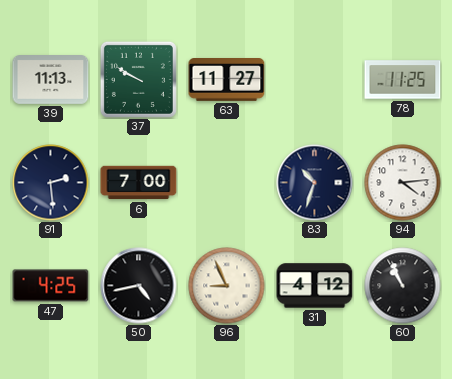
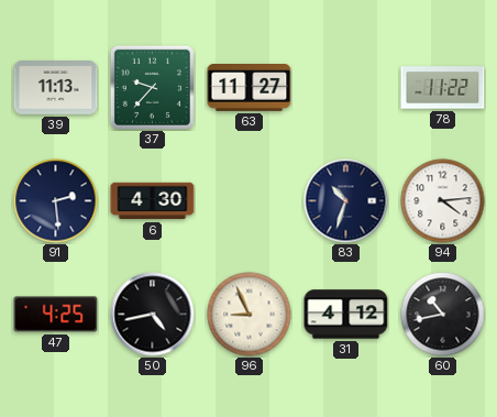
37: 9:50 -> 9:37
78: 11:25 -> 11:22
6: 7:00 -> 4:30
60: 10:56 -> 10:43
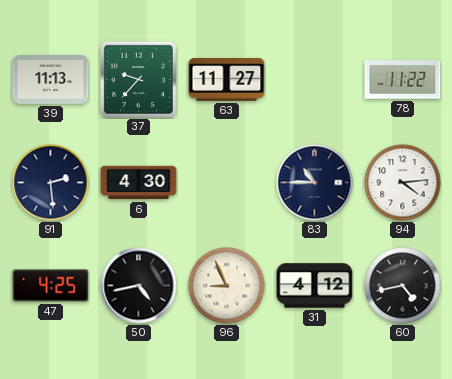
83: 10:33 -> 10:45
60: 10:43 -> 4:43
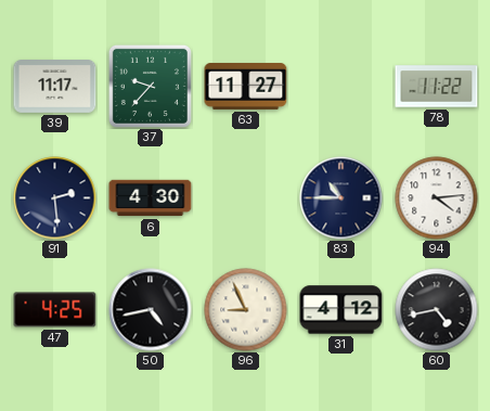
39: 11:13 -> 11:17
